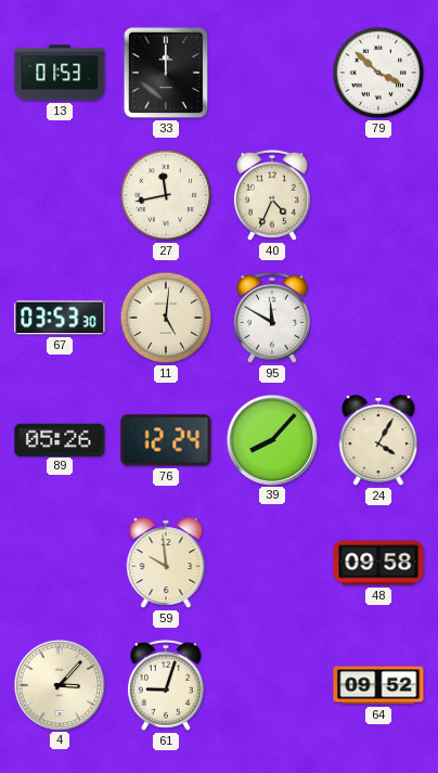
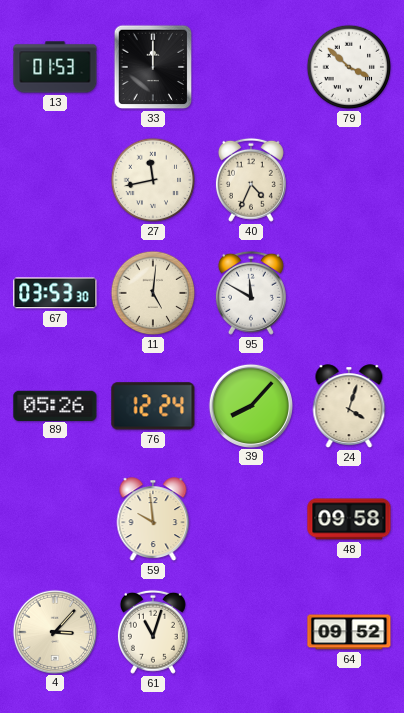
24: 4:05 -> 4:03
61: 9:03 -> 11:03
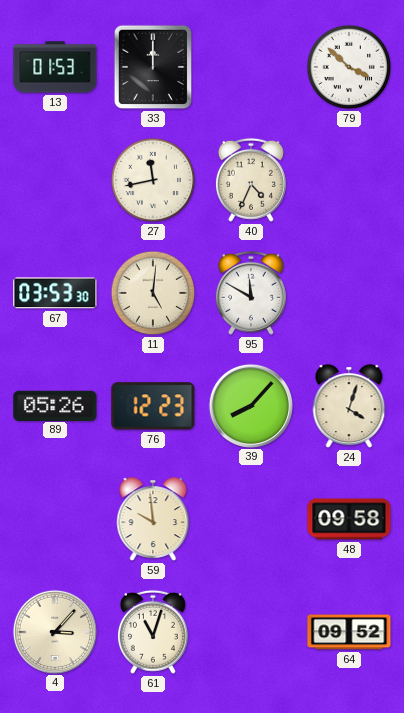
76: 12:24 -> 12:23
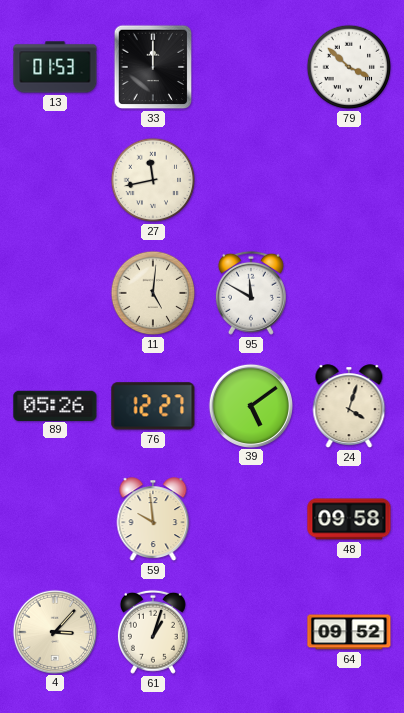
40: 4:34 -> none
67: 03:53 -> none
76: 12:23 -> 12:27
39: 8:07 -> 5:09
61: 11:03 -> 1:03
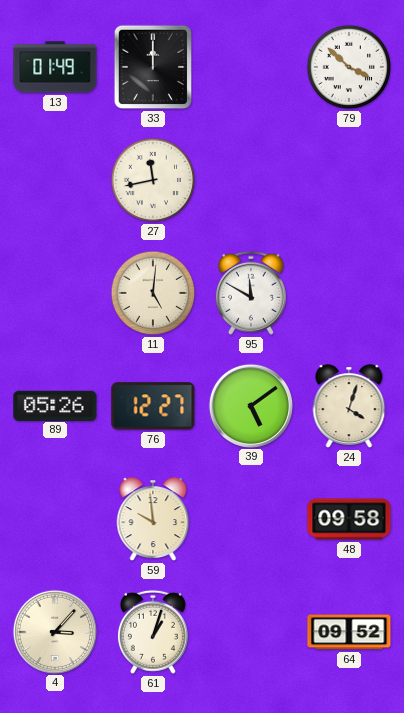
13: 01:53 -> 01:49
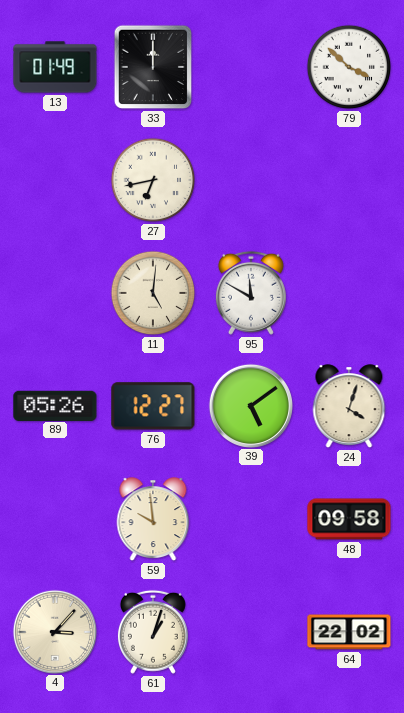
27: 11:43 -> 6:43
64: 09:52 -> 22:02
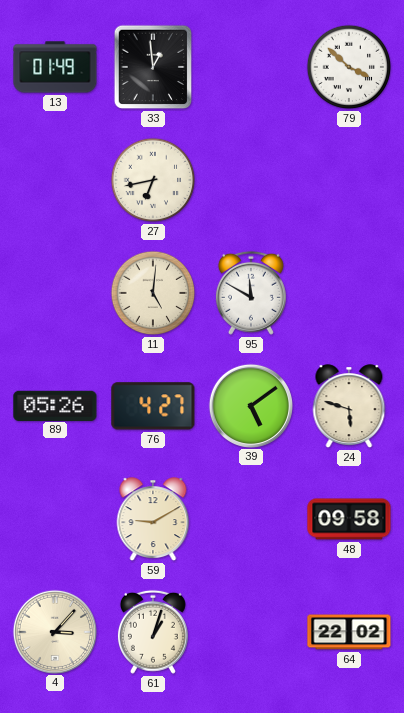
33: 12:00 -> 12:59
76: 12:27 -> 4:27
24: 4:03 -> 5:48
59: 9:59 -> 9:10
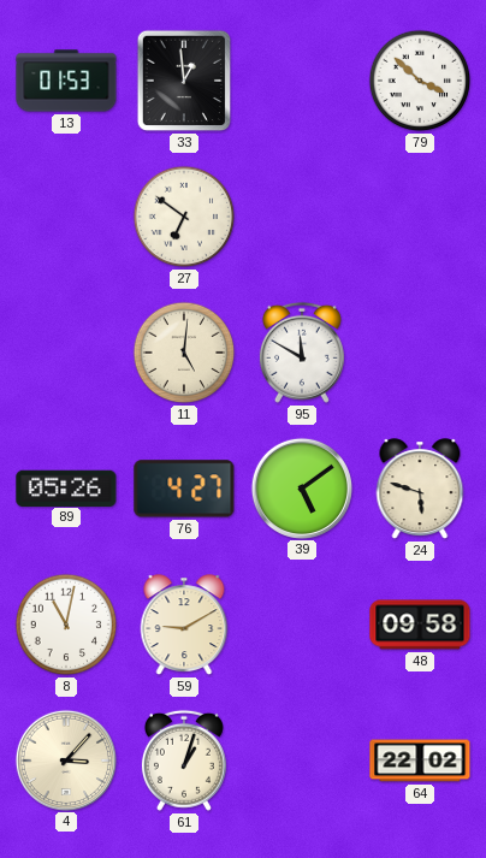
13: 01:49 -> 01:53
27: 6:43 -> 6:51
8: none -> 11:02
